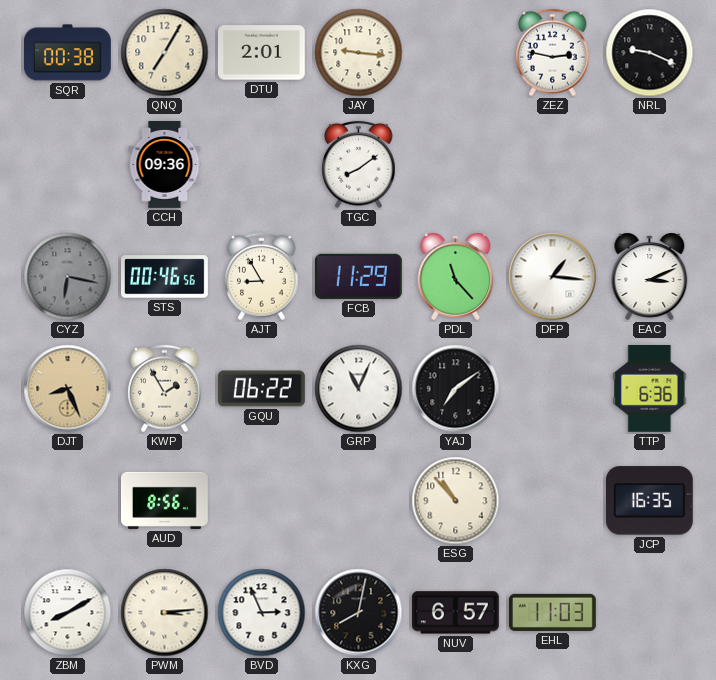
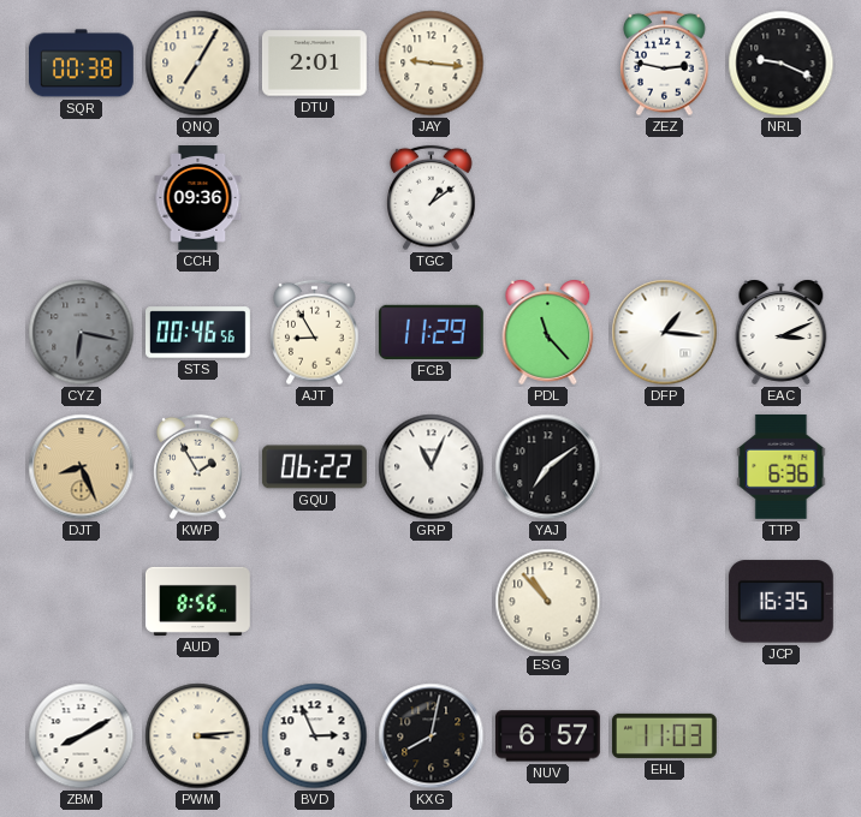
TGC: 8:09 -> 1:09
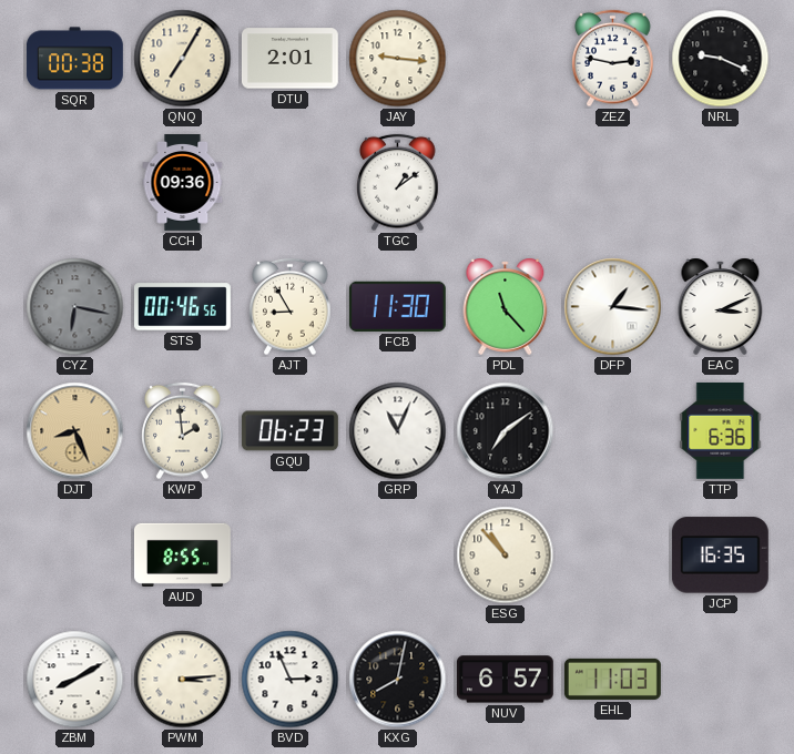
FCB: 11:29 -> 11:30
KWP: 1:55 -> 1:59
GQU: 06:22 -> 06:23
AUD: 8:56 -> 8:55
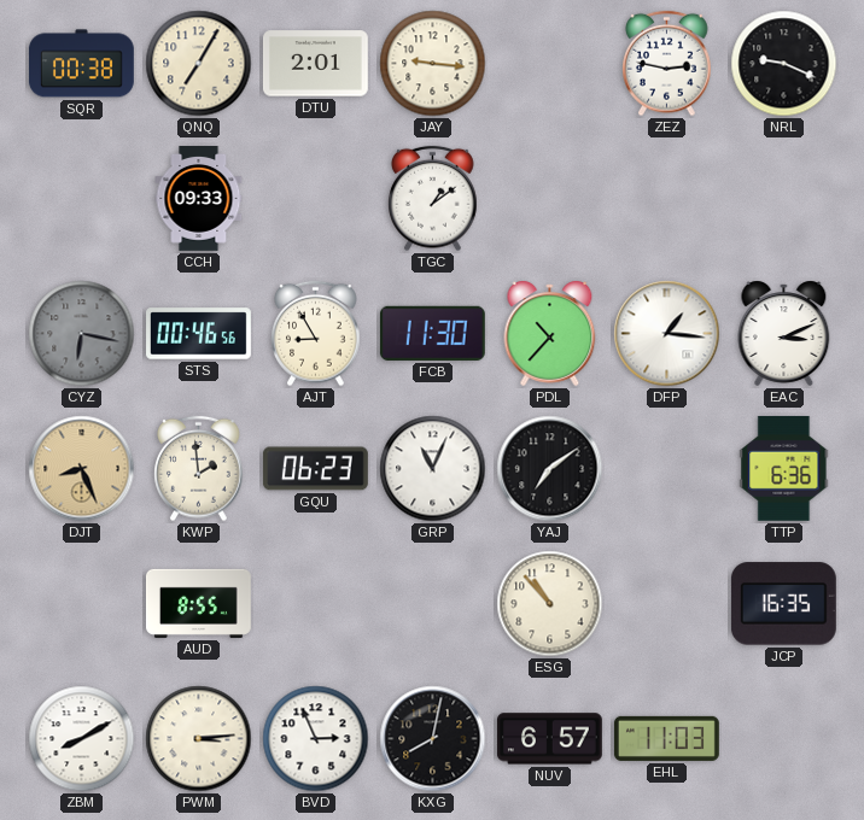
CCH: 09:36 -> 09:33
PDL: 11:23 -> 10:37
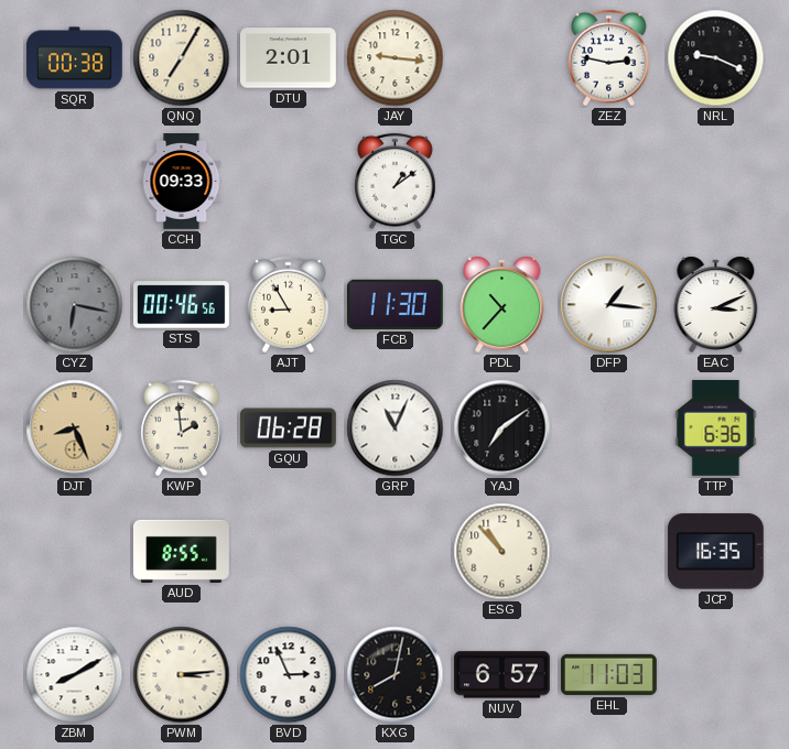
GQU: 06:23 -> 06:28
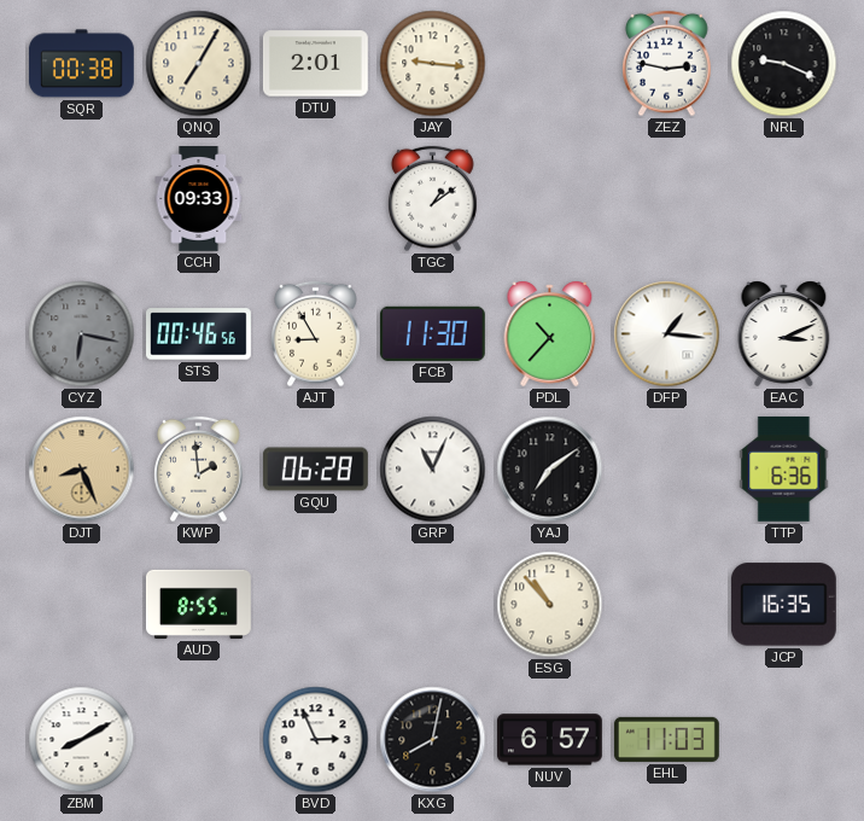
PWM: 3:14 -> none
